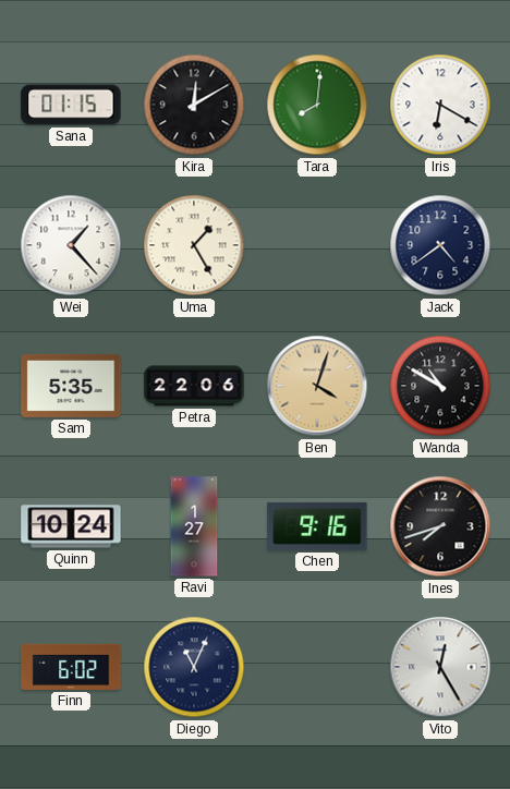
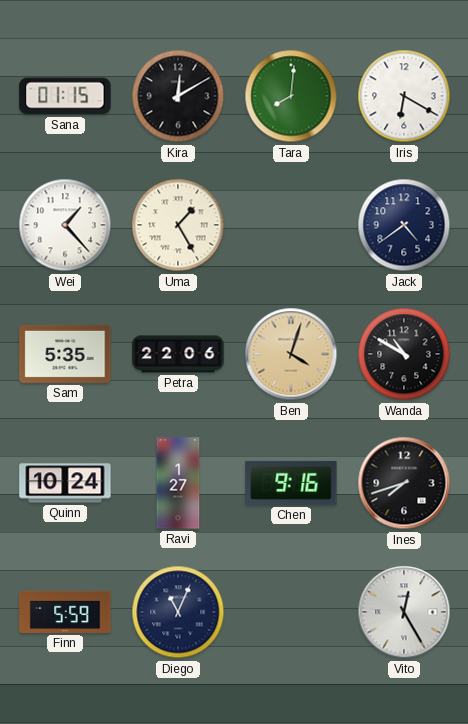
Finn: 6:02 -> 5:59
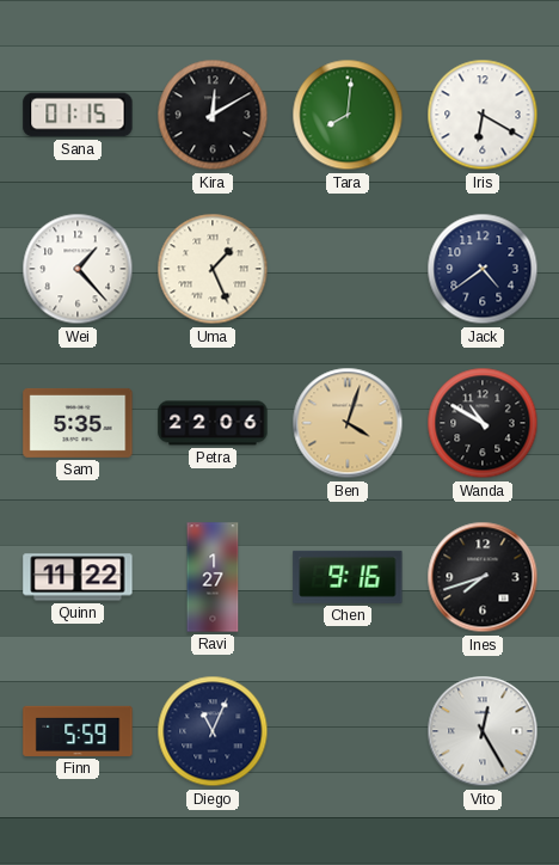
Uma: 1:25 -> 1:26
Quinn: 10:24 -> 11:22
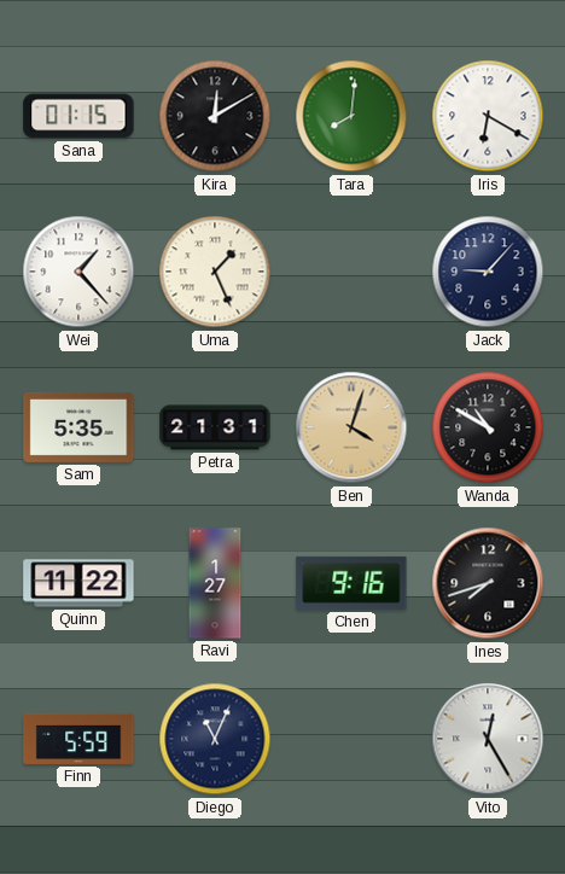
Jack: 4:39 -> 9:07
Petra: 22:06 -> 21:31
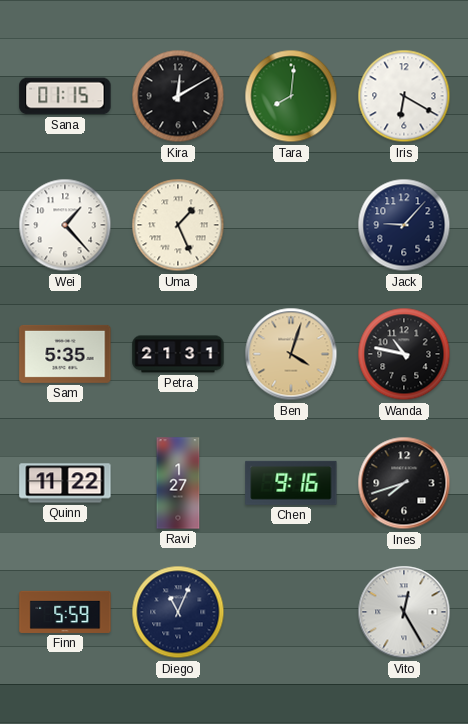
Wanda: 10:50 -> 10:47
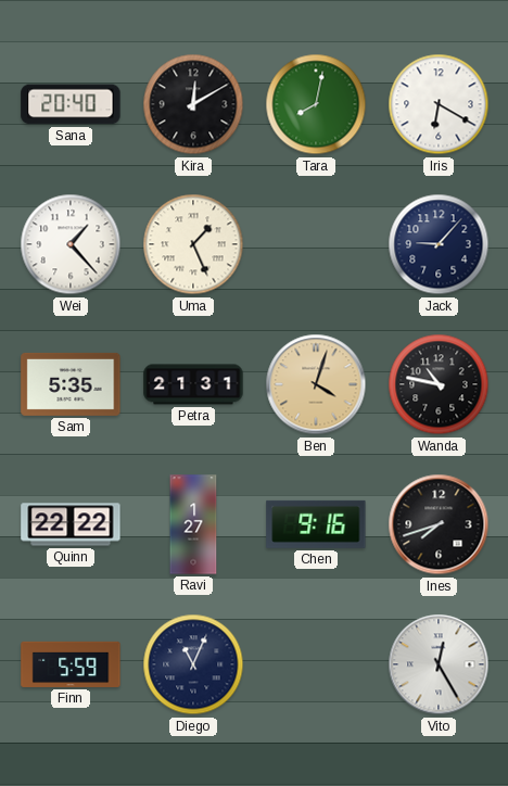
Sana: 01:15 -> 20:40
Tara: 8:01 -> 8:02
Quinn: 11:22 -> 22:22
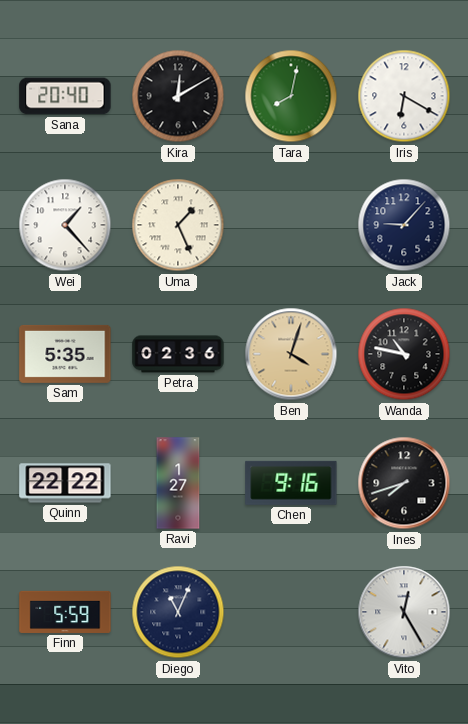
Petra: 21:31 -> 02:36
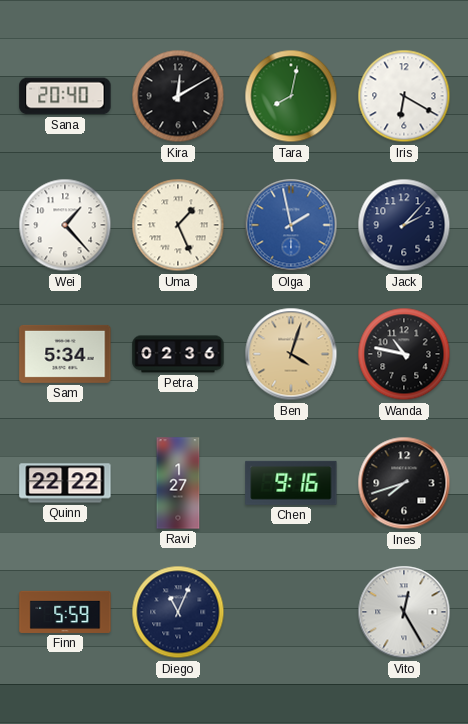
Olga: none -> 1:58
Jack: 9:07 -> 2:07
Sam: 5:35 -> 5:34
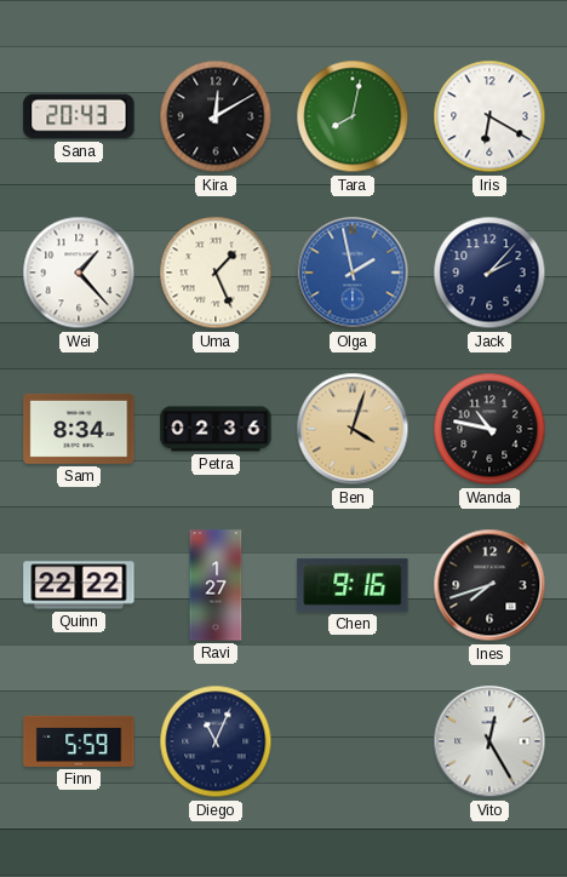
Sana: 20:40 -> 20:43
Sam: 5:34 -> 8:34
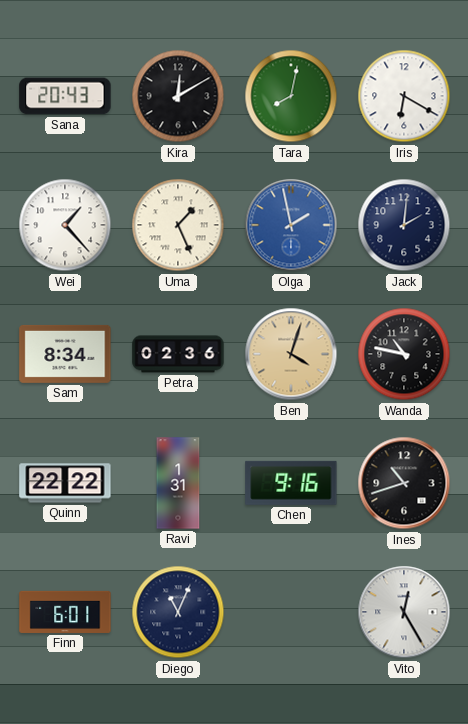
Jack: 2:07 -> 2:01
Ravi: 1:27 -> 1:31
Ines: 7:42 -> 10:42
Finn: 5:59 -> 6:01
